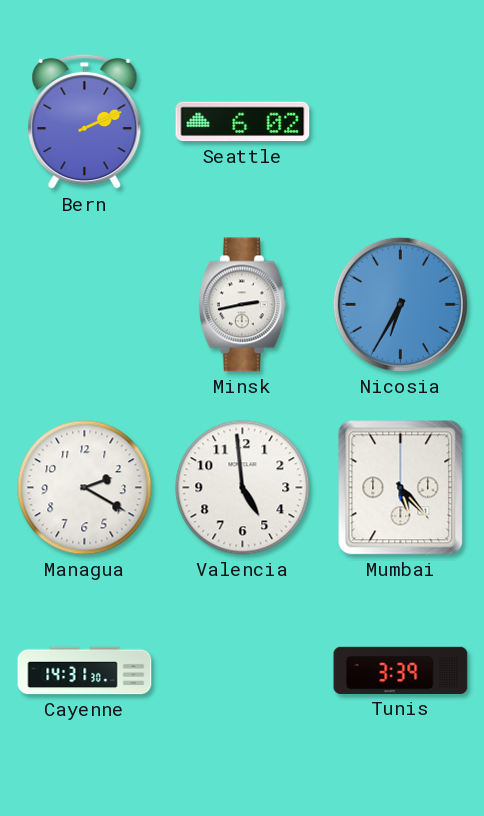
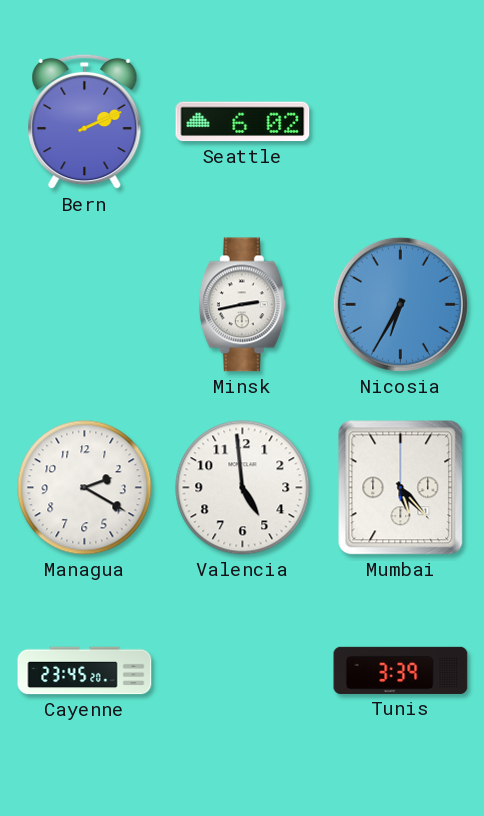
Cayenne: 14:31 -> 23:45
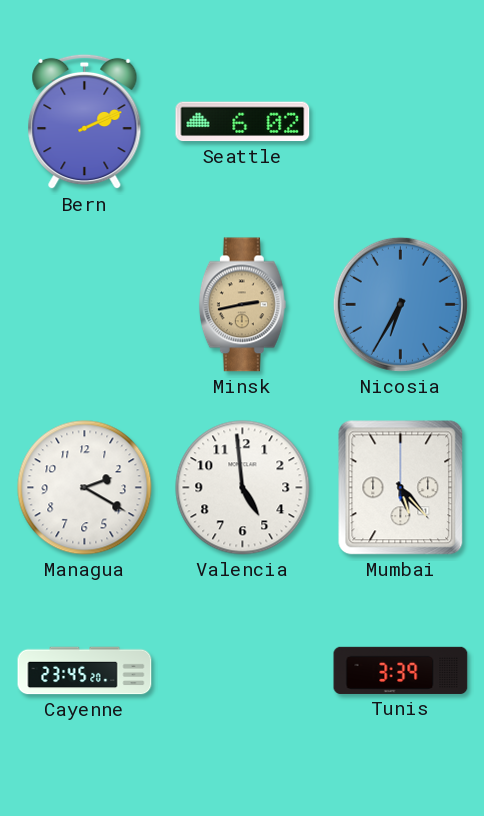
Minsk dial: white -> champagne
